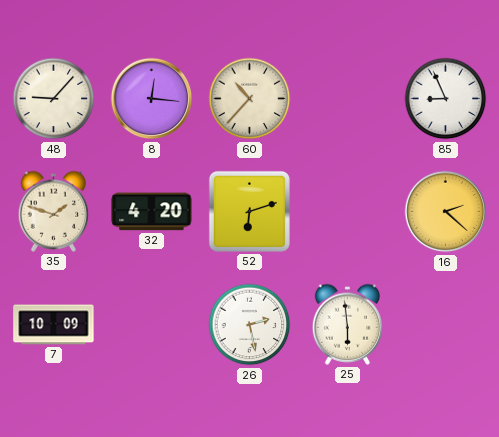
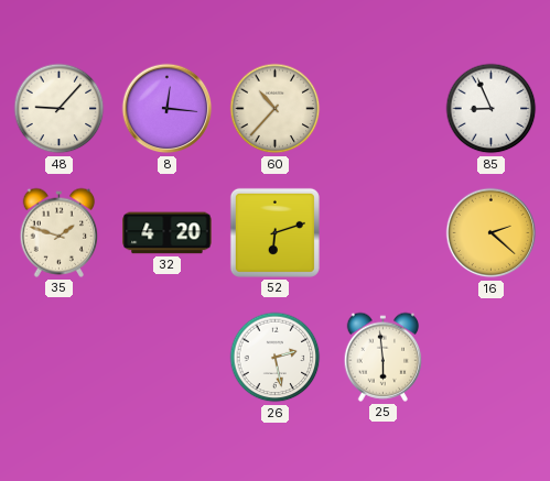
7: 10:09 -> none
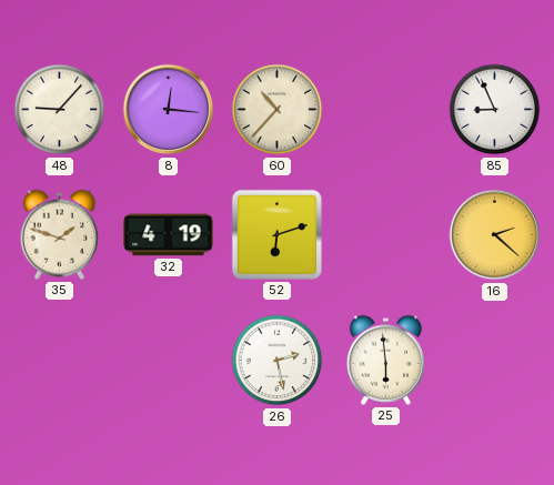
32: 4:20 -> 4:19
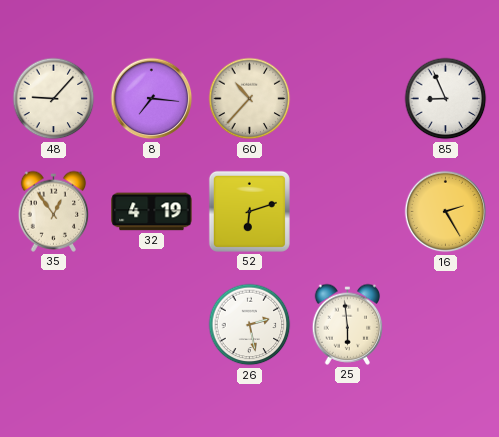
8: 12:16 -> 7:16
35: 1:48 -> 12:54
16: 2:22 -> 2:25
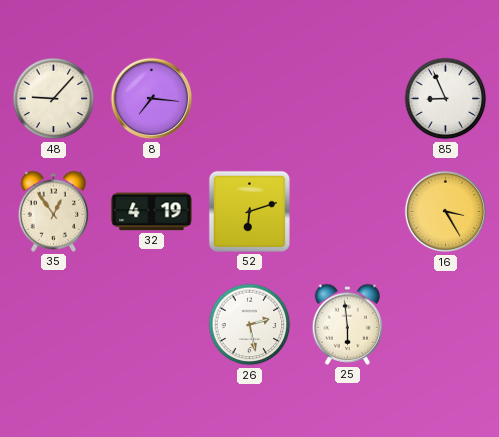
60: 10:37 -> none
16: 2:25 -> 3:25
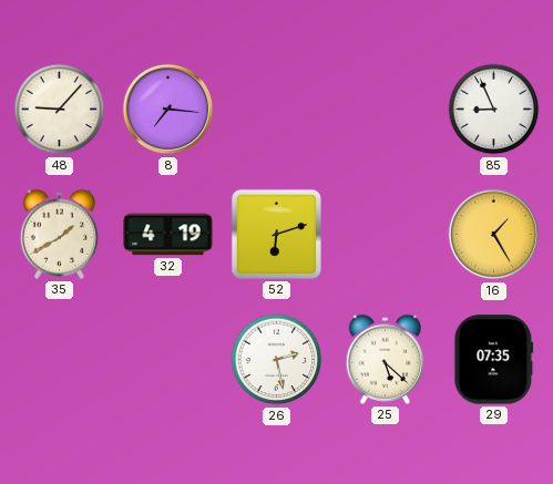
35: 12:54 -> 1:40
16: 3:25 -> 1:25
25: 5:59 -> 5:22
29: none -> 07:35
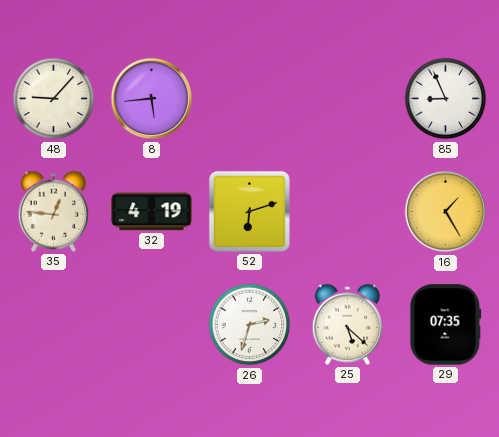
8: 7:16 -> 5:44
35: 1:40 -> 12:46
26: 2:28 -> 2:33
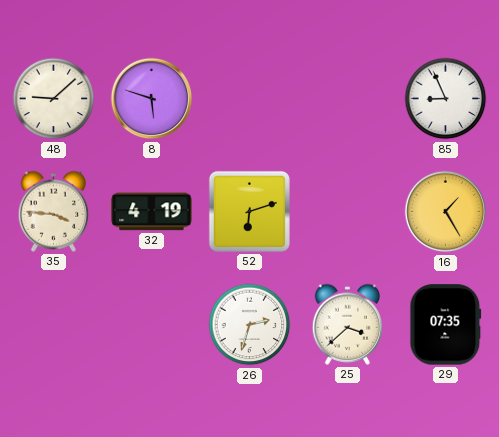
48: 9:07 -> 9:08
8: 5:44 -> 5:48
35: 12:46 -> 3:46
25: 5:22 -> 3:38
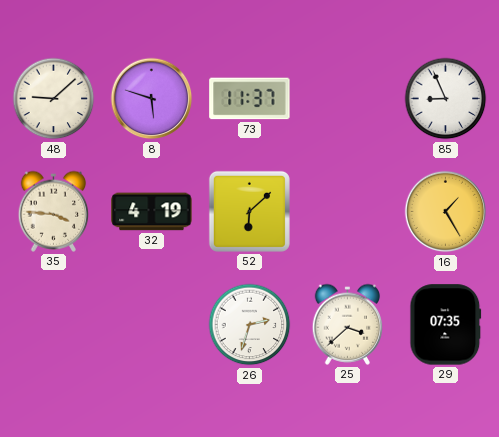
73: none -> 11:37
52: 6:12 -> 6:08
